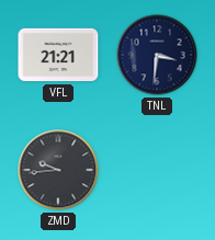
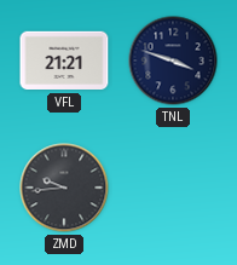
TNL: 3:31 -> 3:48
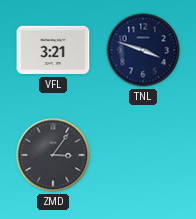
VFL: 21:21 -> 3:21
ZMD: 9:44 -> 3:06
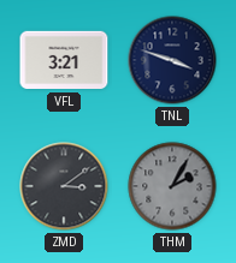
ZMD: 3:06 -> 3:09
THM: none -> 2:05
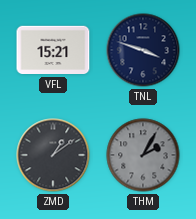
VFL: 3:21 -> 15:21
ZMD: 3:09 -> 1:09
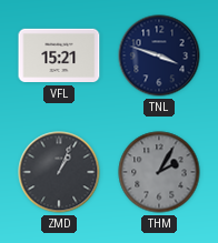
ZMD: 1:09 -> 1:04
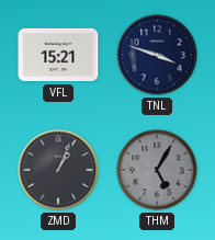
THM: 2:05 -> 5:05
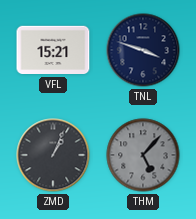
THM: 5:05 -> 5:07
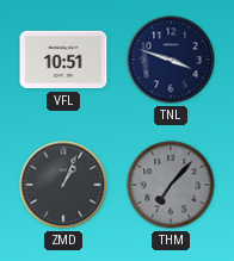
VFL: 15:21 -> 10:51
THM: 5:07 -> 7:07
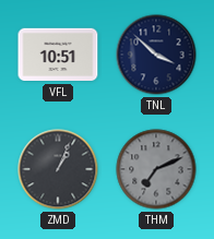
TNL: 3:48 -> 3:52
THM: 7:07 -> 7:11
